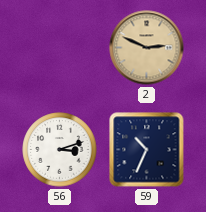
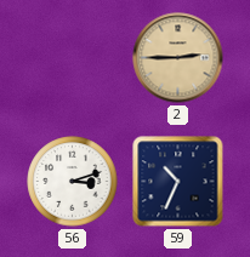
2: 2:49 -> 2:45
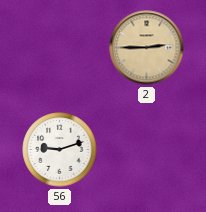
56: 3:12 -> 9:12
59: 10:34 -> none
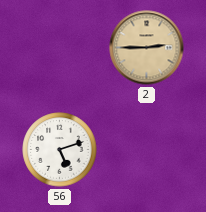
56: 9:12 -> 5:12
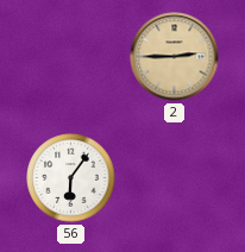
56: 5:12 -> 6:06
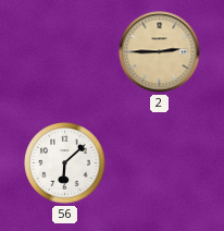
56: 6:06 -> 6:08
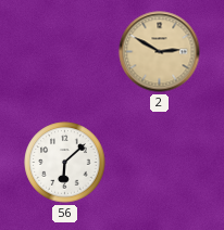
2: 2:45 -> 2:50
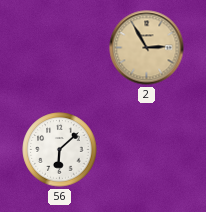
2: 2:50 -> 2:55
